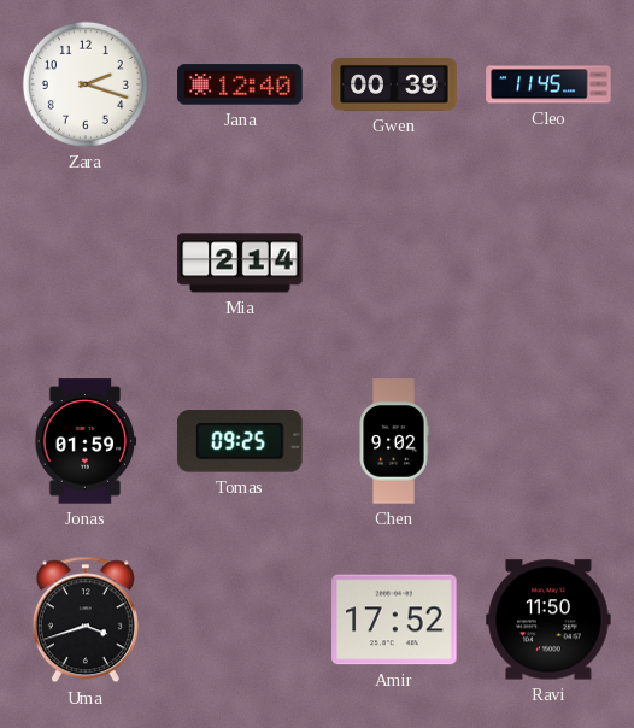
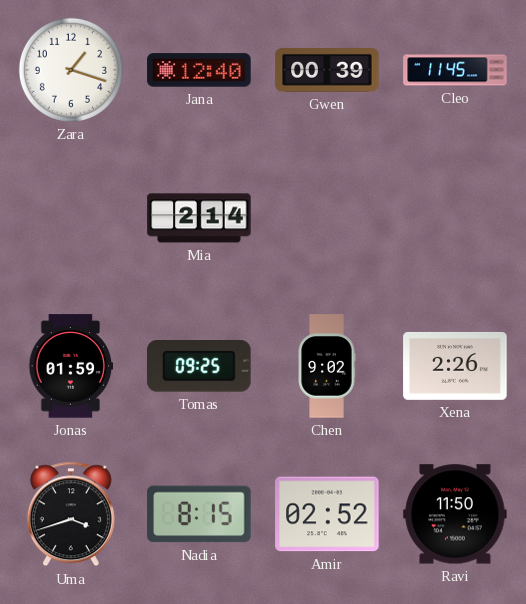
Zara: 2:18 -> 1:18
Xena: none -> 2:26
Nadia: none -> 8:15
Amir: 17:52 -> 02:52
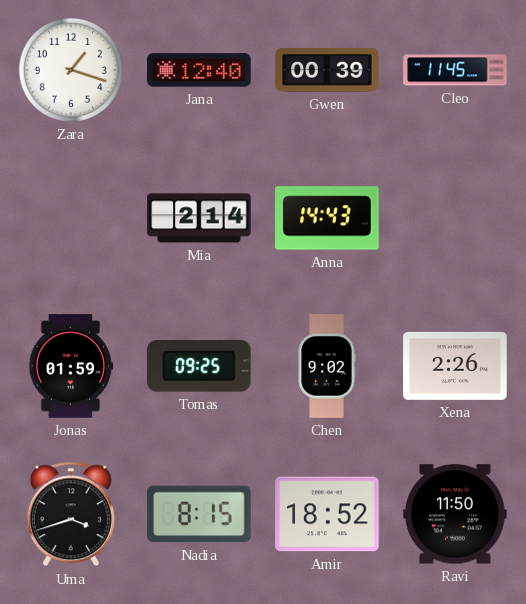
Anna: none -> 14:43
Amir: 02:52 -> 18:52
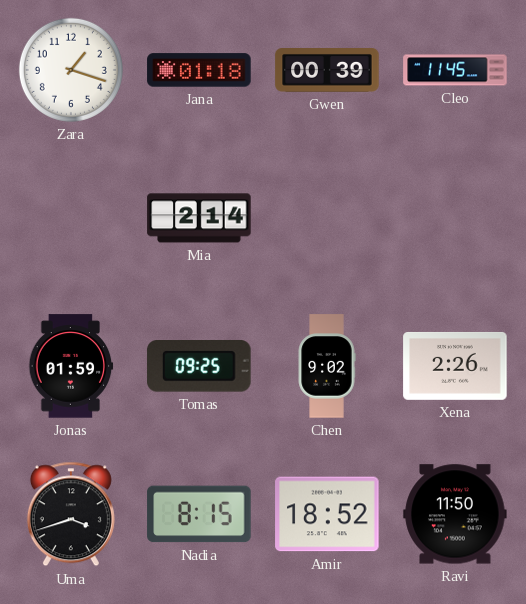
Jana: 12:40 -> 01:18
Anna: 14:43 -> none
